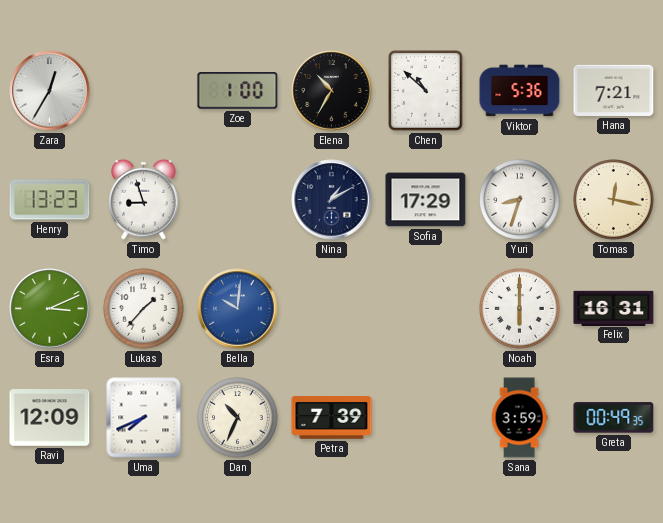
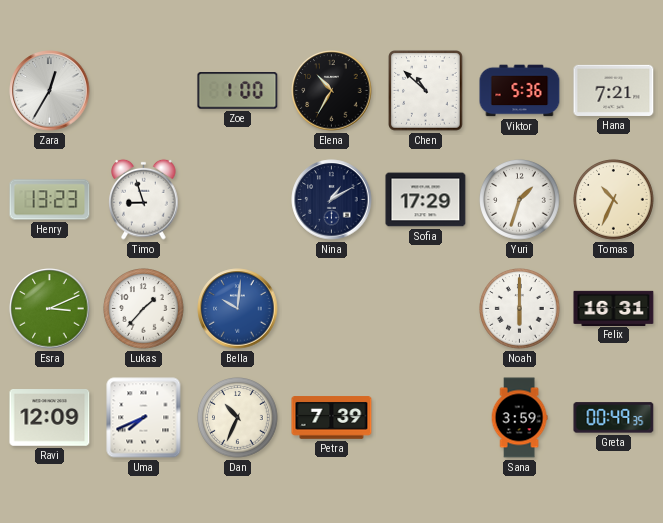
Yuri: 8:33 -> 1:33
Tomas: 12:17 -> 10:34
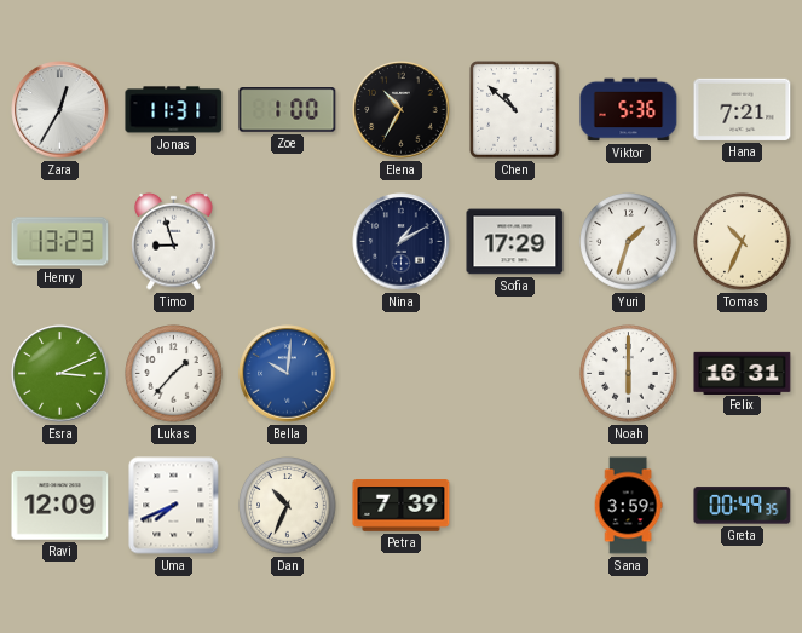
Jonas: none -> 11:31
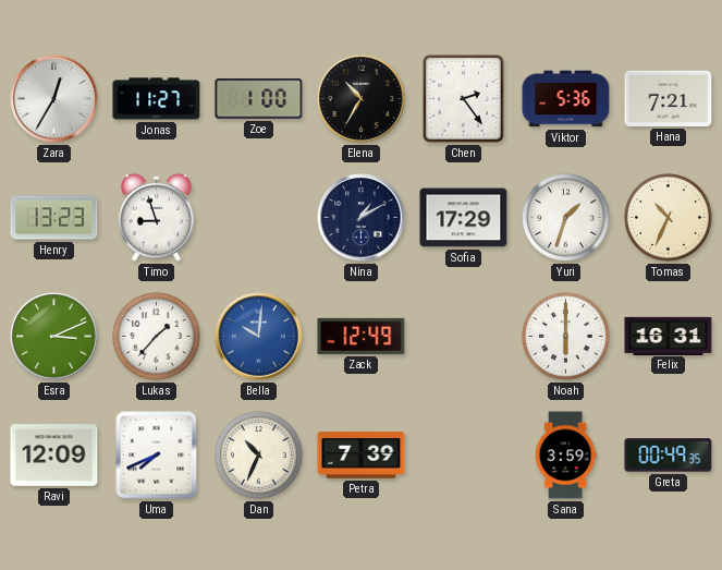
Jonas: 11:31 -> 11:27
Chen: 10:52 -> 2:24
Zack: none -> 12:49
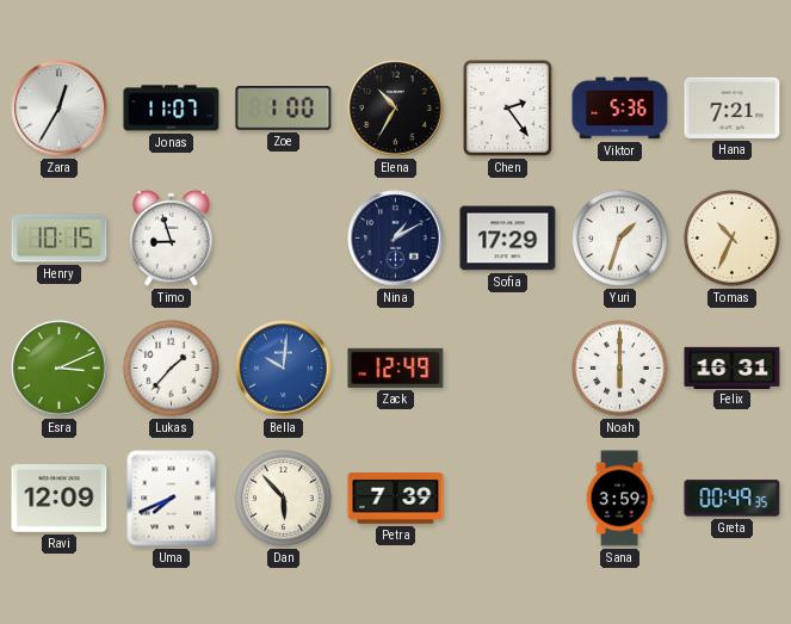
Jonas: 11:27 -> 11:07
Henry: 13:23 -> 10:15
Dan: 10:34 -> 5:53
